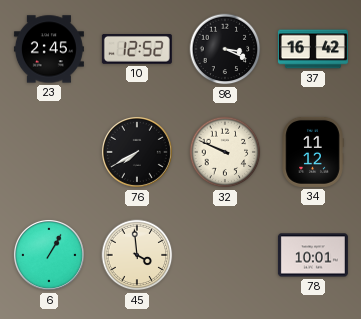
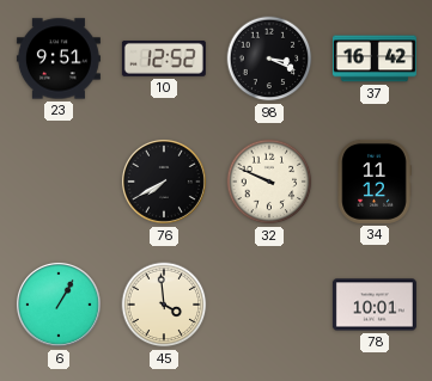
23: 2:45 -> 9:51
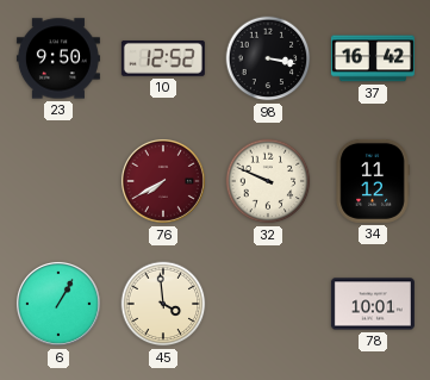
23: 9:51 -> 9:50
98: 3:19 -> 3:17
76 dial: black -> burgundy
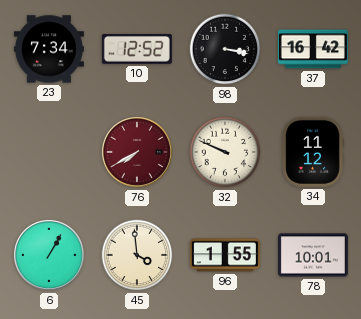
23: 9:50 -> 7:34
96: none -> 1:55
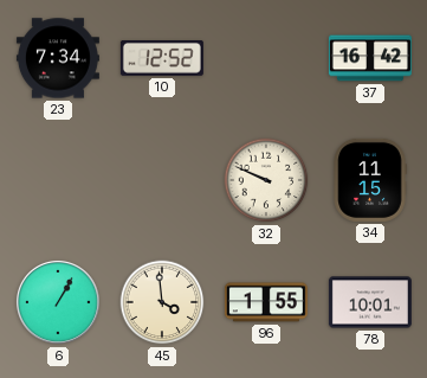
98: 3:17 -> none
76: 7:40 -> none
34: 11:12 -> 11:15
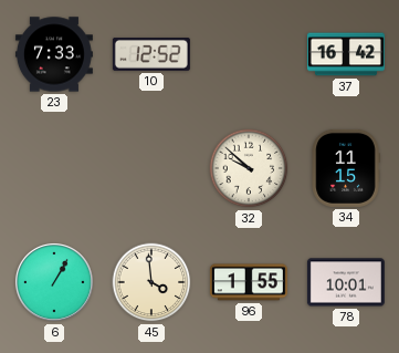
23: 7:34 -> 7:33
32: 9:49 -> 9:52
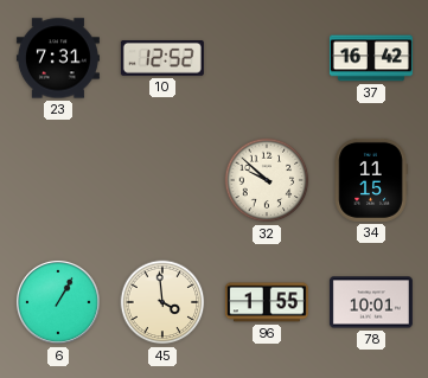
23: 7:33 -> 7:31
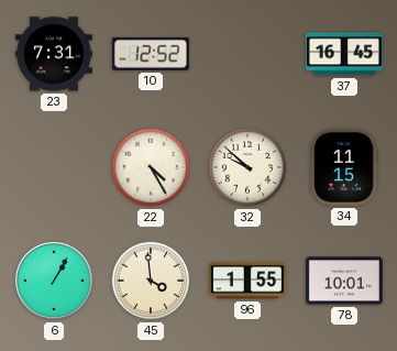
37: 16:42 -> 16:45
22: none -> 4:25
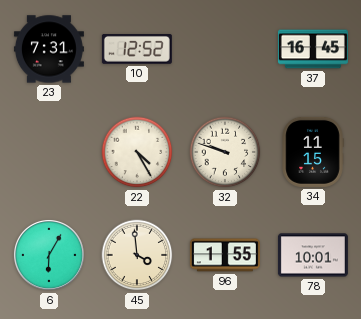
32: 9:52 -> 9:48
6: 1:05 -> 6:05
